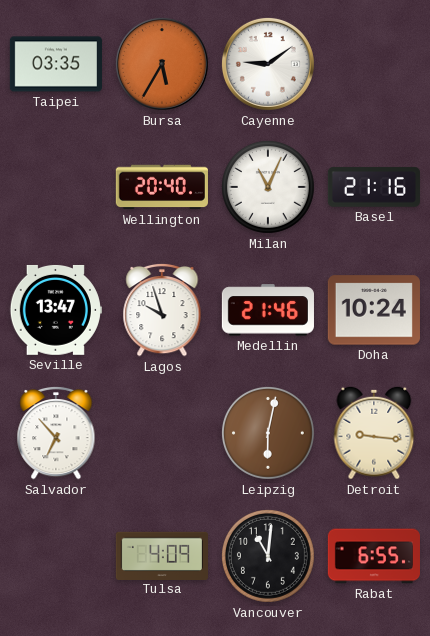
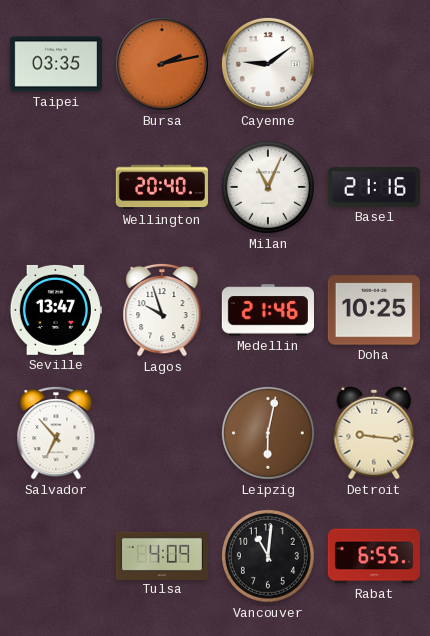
Bursa: 5:35 -> 2:13
Doha: 10:24 -> 10:25
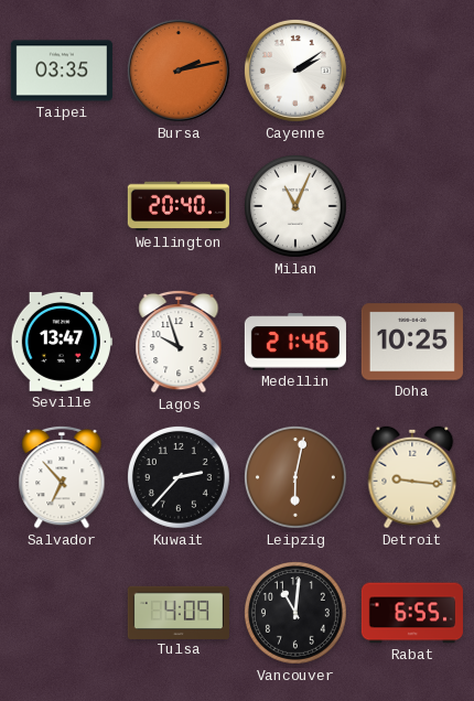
Cayenne: 9:09 -> 2:09
Basel: 21:16 -> none
Kuwait: none -> 2:37
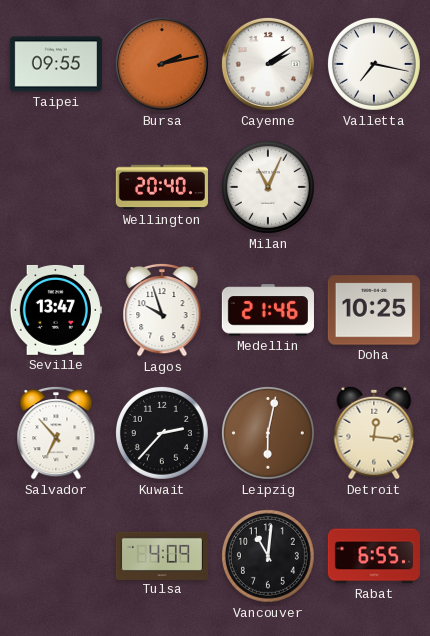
Taipei: 03:35 -> 09:55
Valletta: none -> 7:17
Detroit: 9:16 -> 12:16
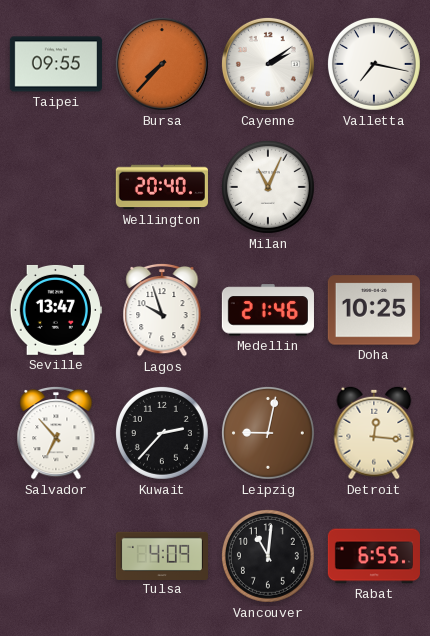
Bursa: 2:13 -> 7:37
Leipzig: 6:02 -> 9:02
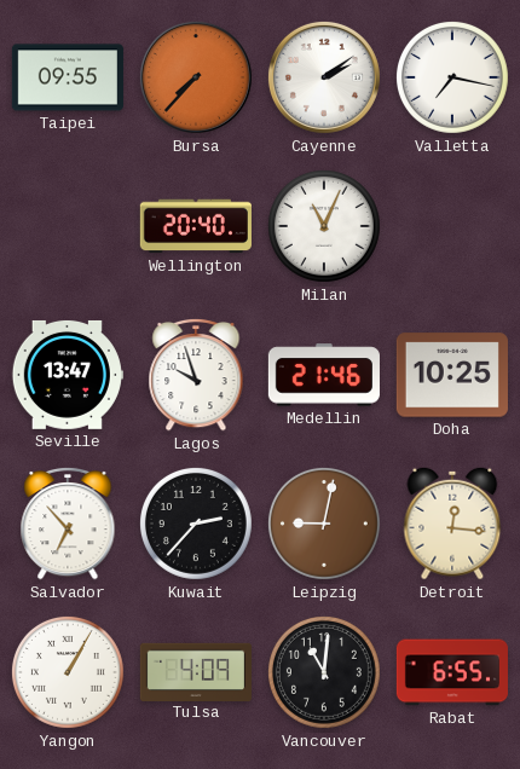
Yangon: none -> 1:05
